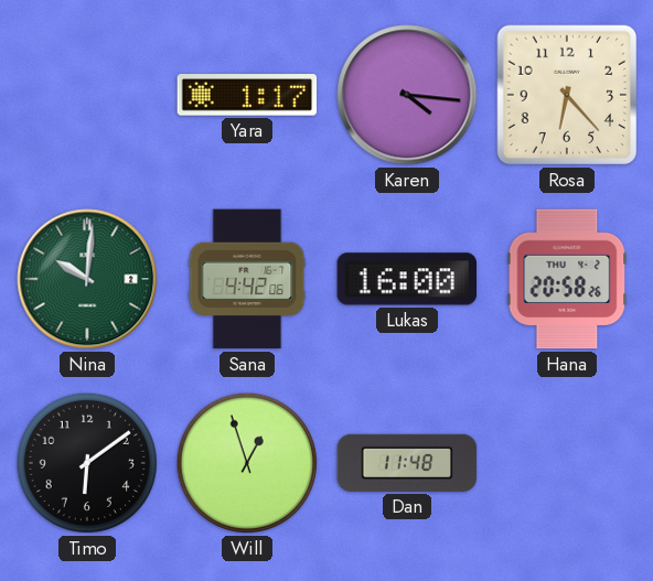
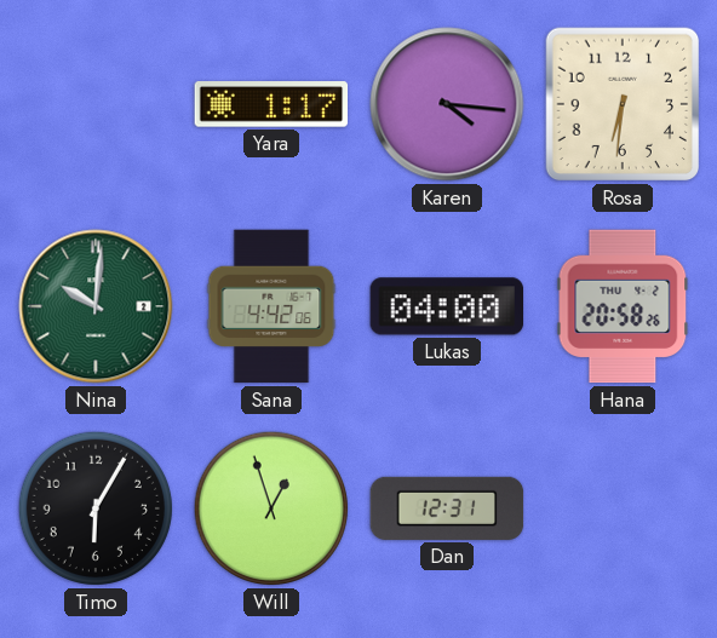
Rosa: 6:23 -> 6:31
Lukas: 16:00 -> 04:00
Timo: 6:09 -> 6:05
Dan: 11:48 -> 12:31
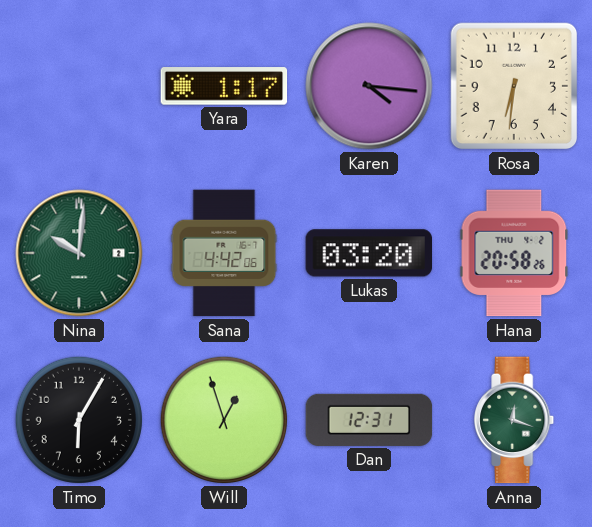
Lukas: 04:00 -> 03:20
Anna: none -> 12:18
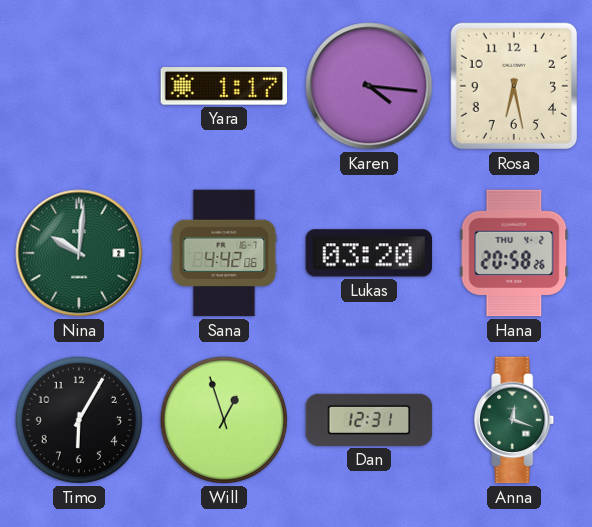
Rosa: 6:31 -> 6:28
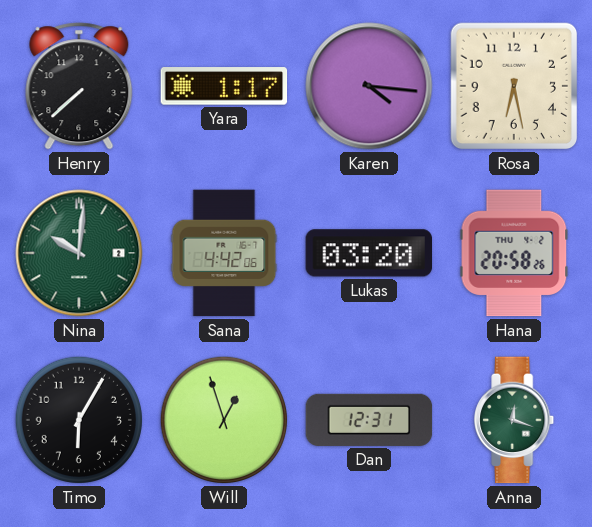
Henry: none -> 7:38
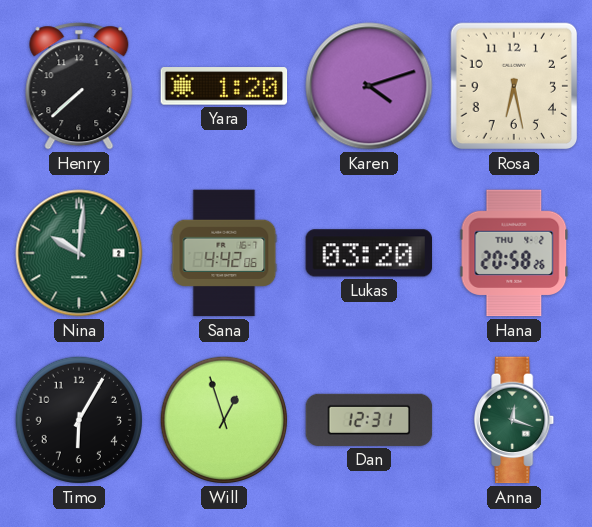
Yara: 1:17 -> 1:20
Karen: 4:16 -> 4:12
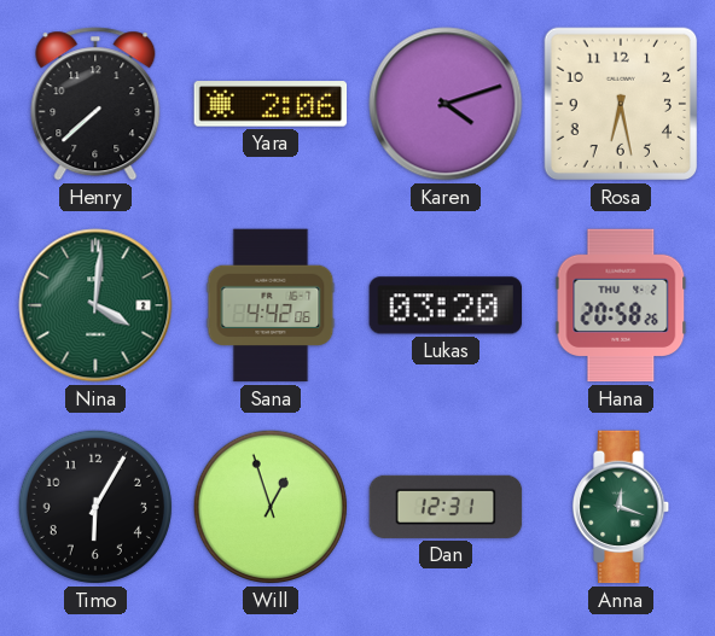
Yara: 1:20 -> 2:06
Nina: 10:01 -> 4:01
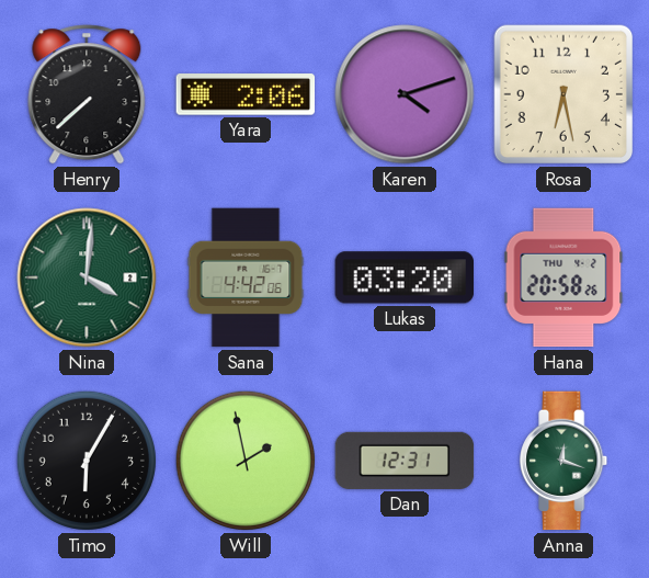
Will: 12:57 -> 1:58
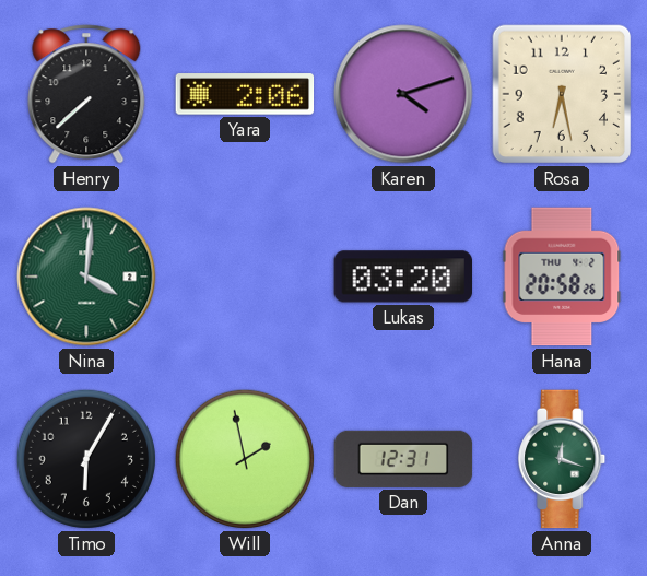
Sana: 4:42 -> none
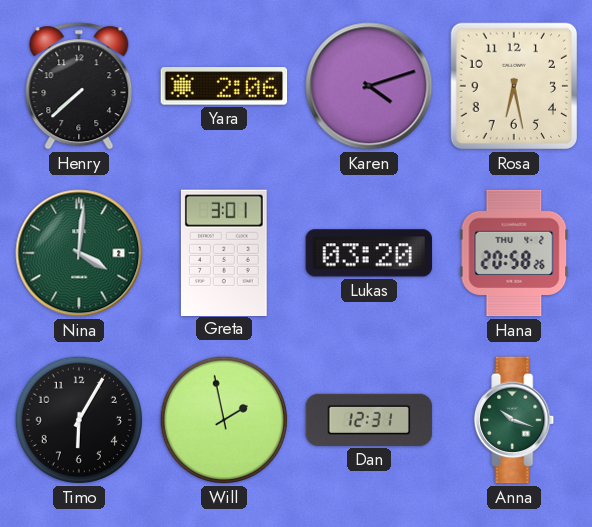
Greta: none -> 3:01
Anna: 12:18 -> 10:18
